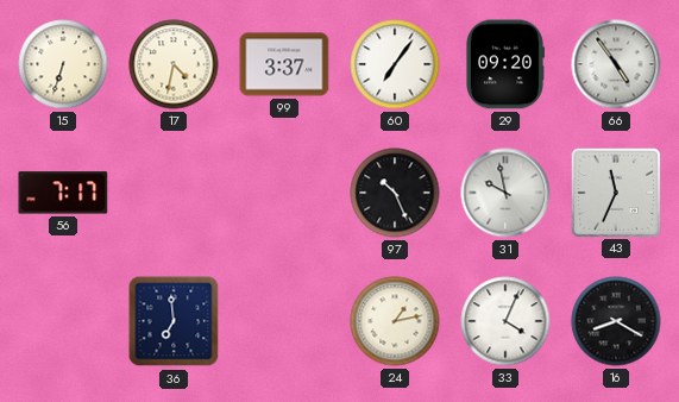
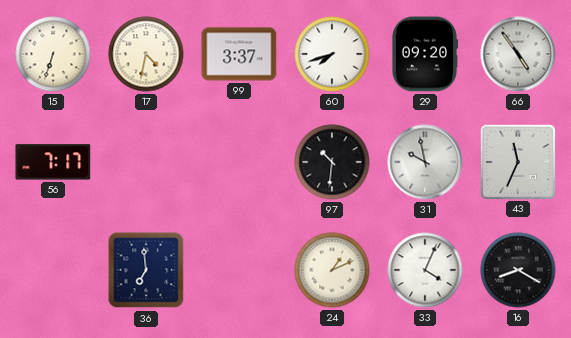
60: 7:06 -> 7:42
97: 10:26 -> 10:31
24: 1:13 -> 1:11
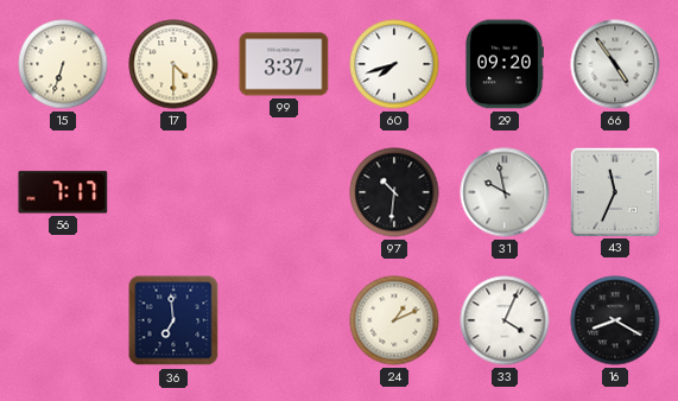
17: 4:32 -> 4:30
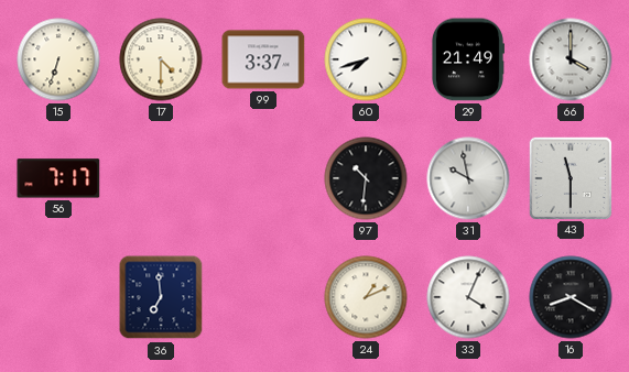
29: 09:20 -> 21:49
66: 4:54 -> 4:00
43: 11:34 -> 11:30
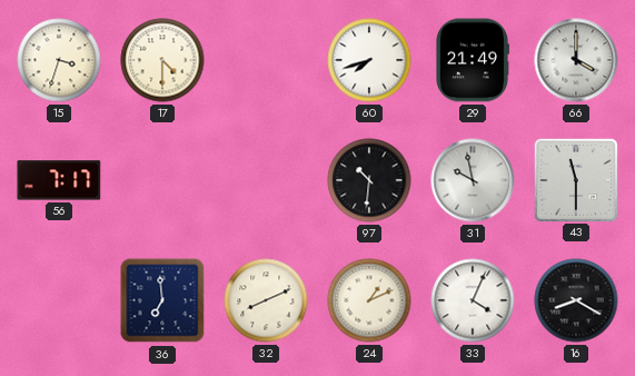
15: 6:33 -> 3:33
99: 3:37 -> none
32: none -> 8:11
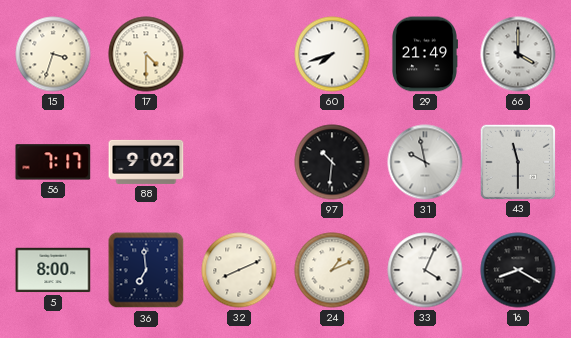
88: none -> 9:02
5: none -> 8:00
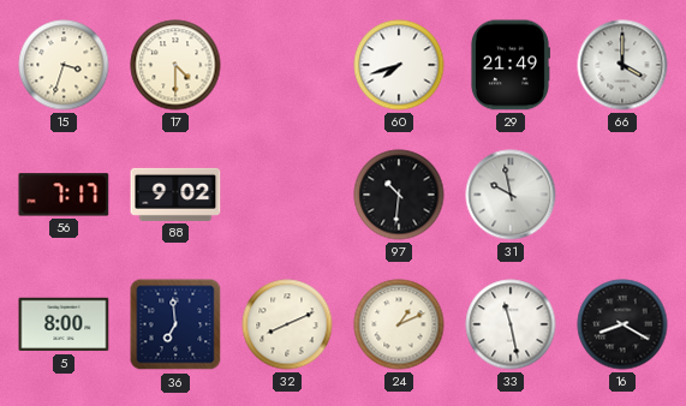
43: 11:30 -> none
33: 4:04 -> 11:28
